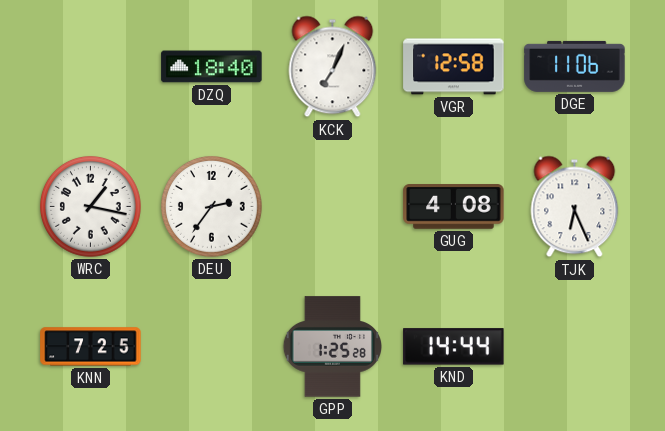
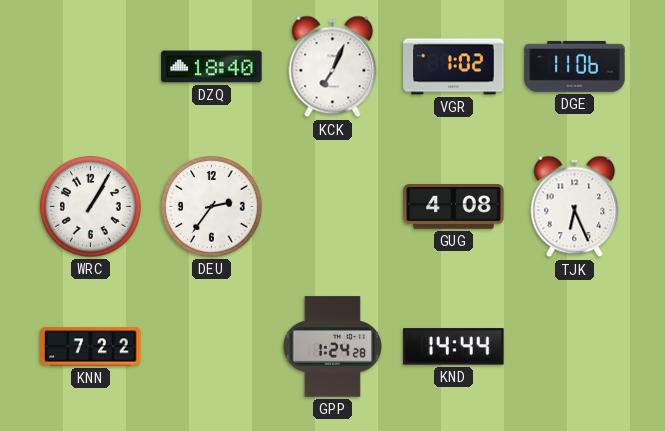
VGR: 12:58 -> 1:02
WRC: 1:17 -> 1:05
KNN: 7:25 -> 7:22
GPP: 1:25 -> 1:24
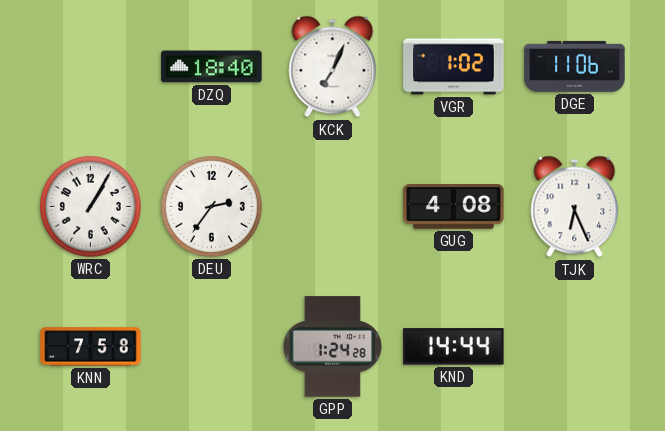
KNN: 7:22 -> 7:58
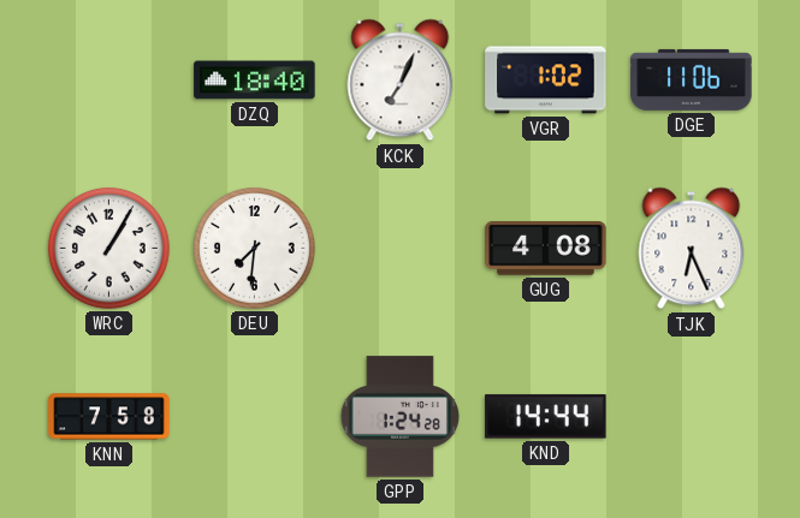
DEU: 2:36 -> 7:31
